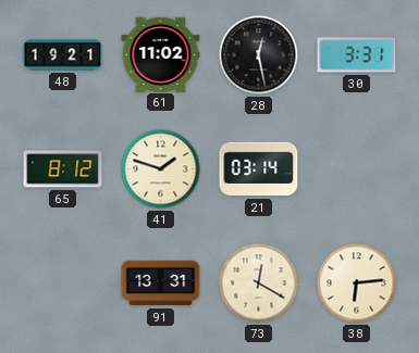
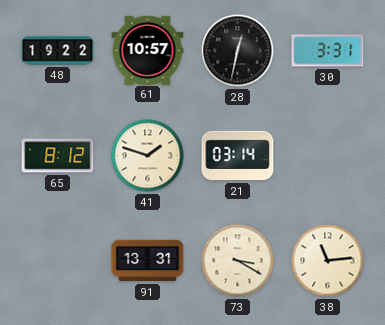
48: 19:21 -> 19:22
61: 11:02 -> 10:57
28: 12:28 -> 12:32
73: 12:20 -> 3:20
38: 6:14 -> 11:14
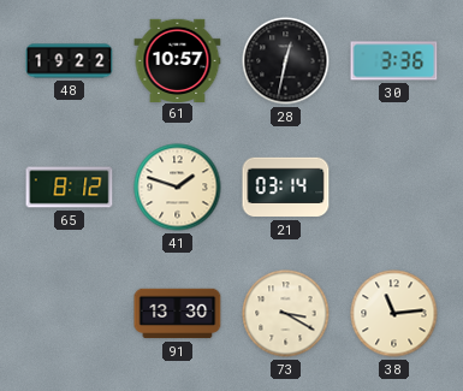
30: 3:31 -> 3:36
91: 13:31 -> 13:30
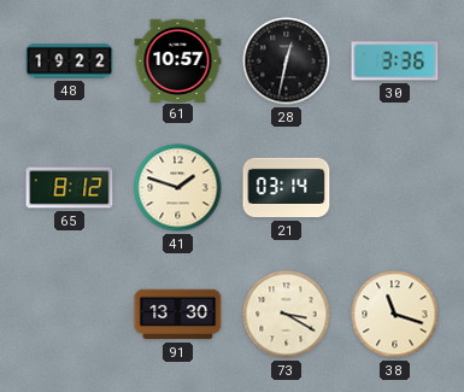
38: 11:14 -> 11:18
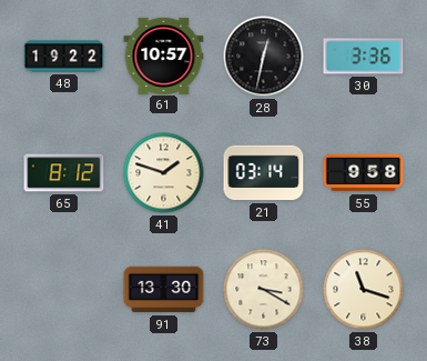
55: none -> 9:58
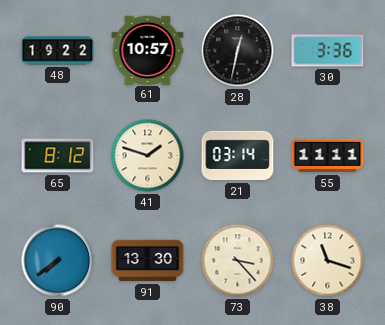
55: 9:58 -> 11:11
90: none -> 7:39
73: 3:20 -> 3:23
